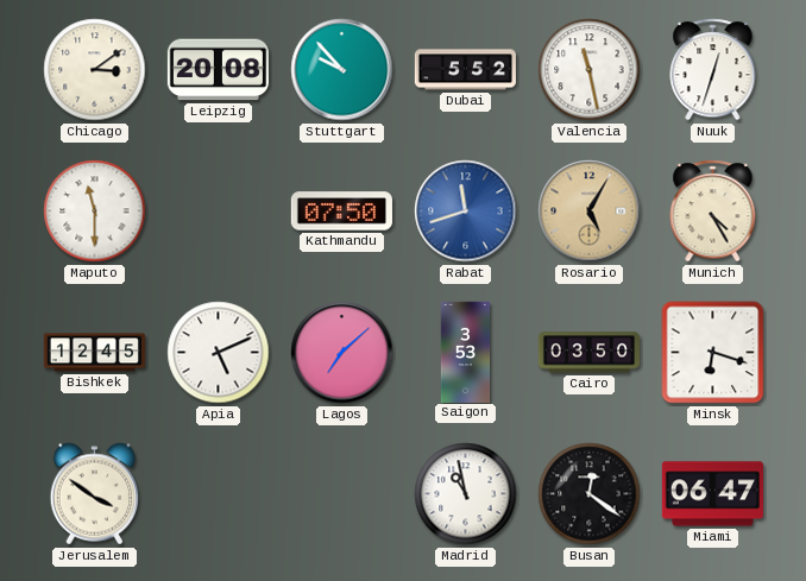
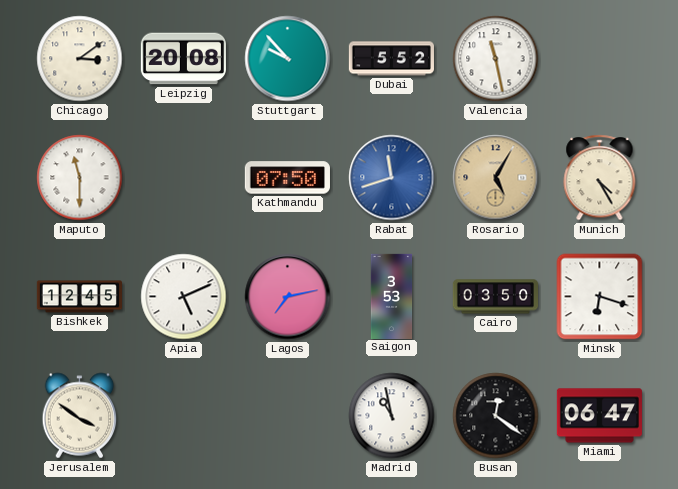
Nuuk: 12:33 -> none
Lagos: 7:08 -> 7:13
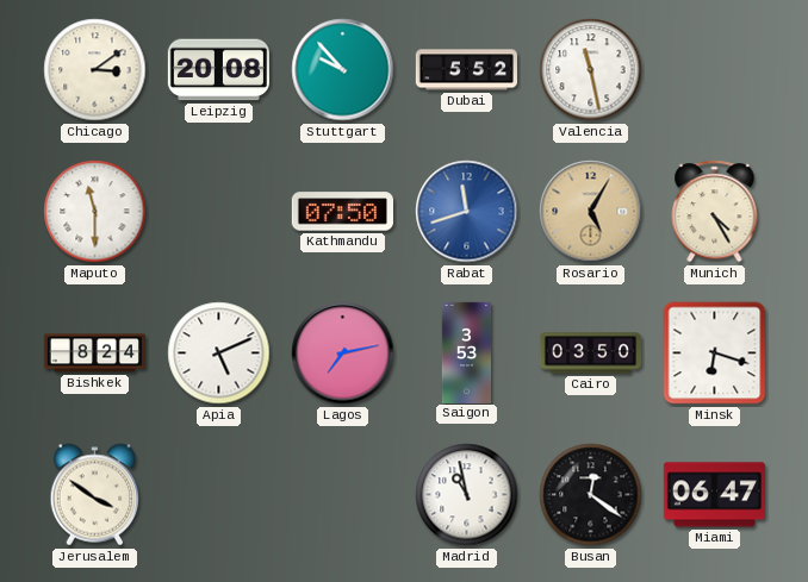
Bishkek: 12:45 -> 8:24
